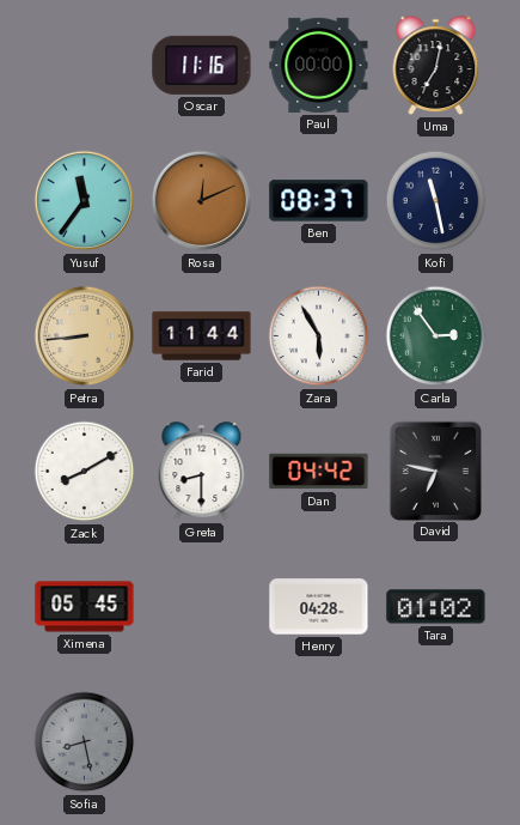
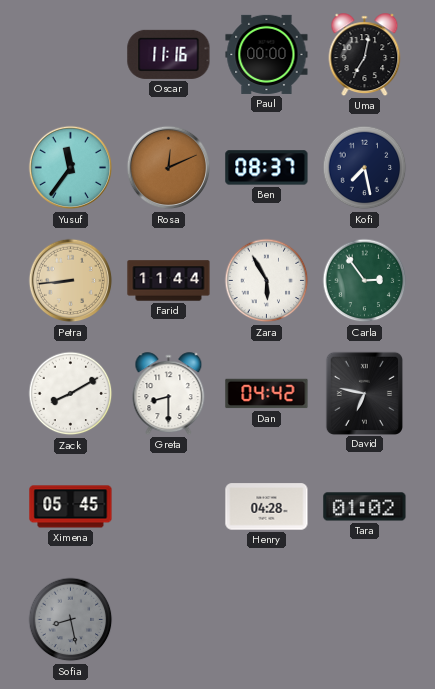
Kofi: 11:28 -> 7:28
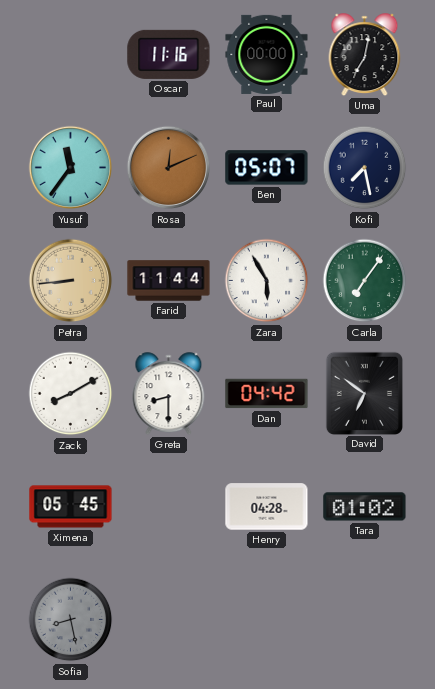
Ben: 08:37 -> 05:07
Carla: 2:54 -> 7:06
David: 6:47 -> 6:51
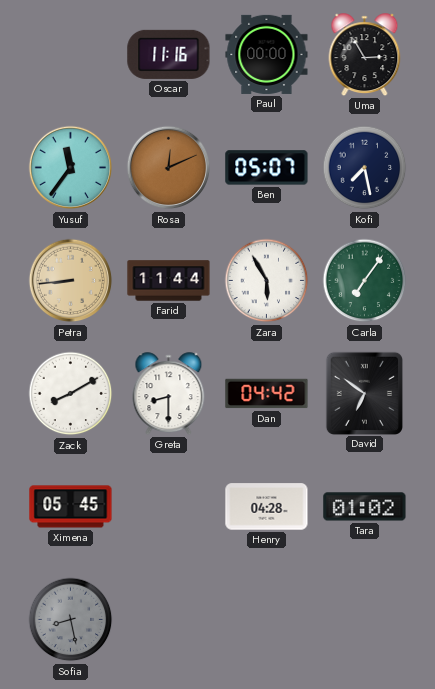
Uma: 7:02 -> 2:55
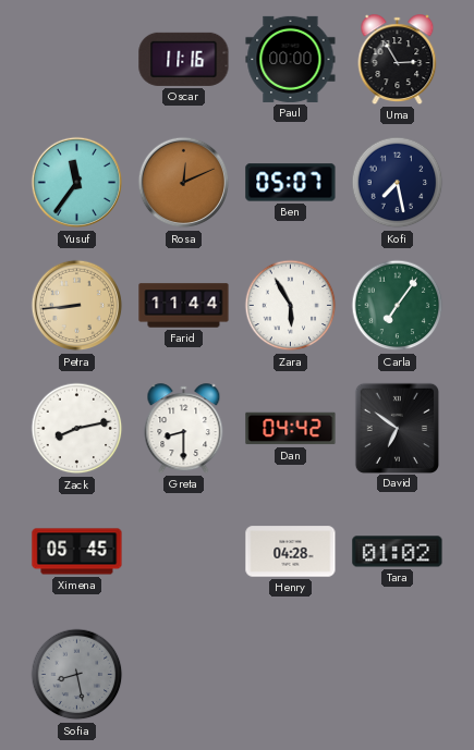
Zack: 8:10 -> 8:13
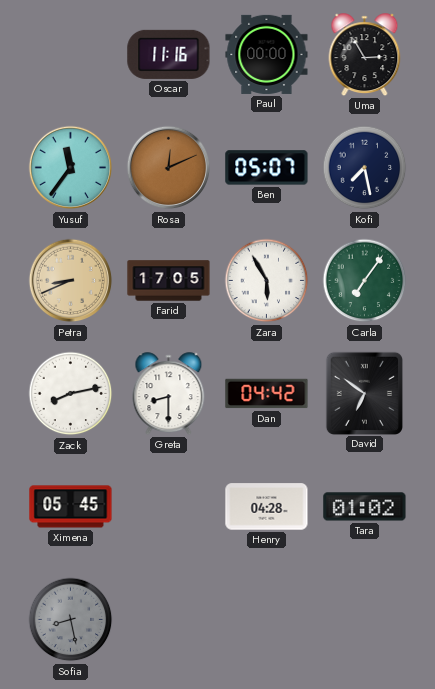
Petra: 8:44 -> 8:41
Farid: 11:44 -> 17:05
